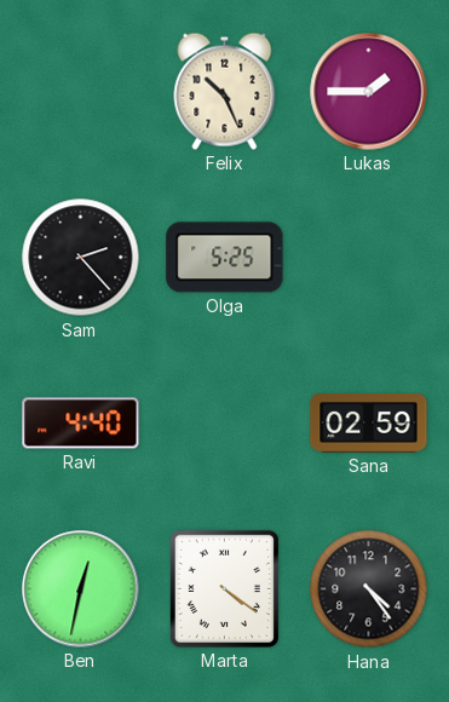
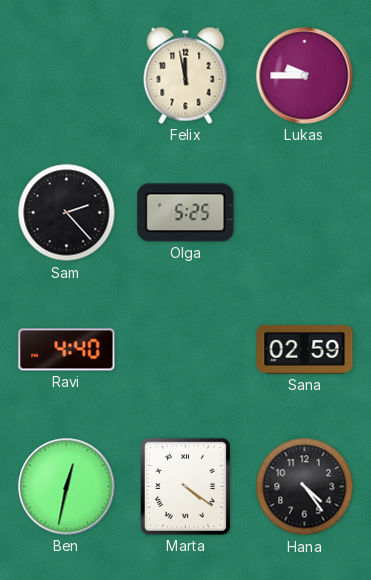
Felix: 10:26 -> 11:58
Lukas: 1:45 -> 9:45
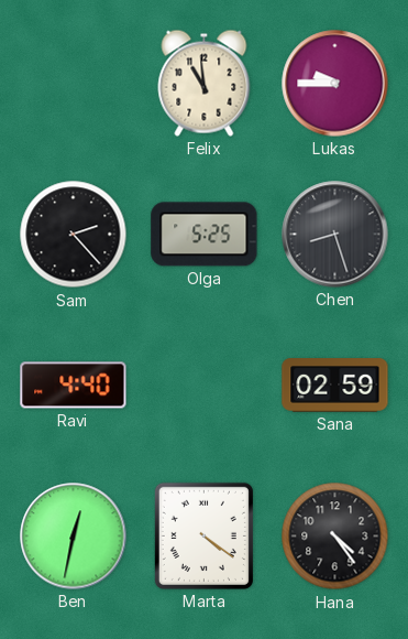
Felix: 11:58 -> 10:59
Chen: none -> 8:27
